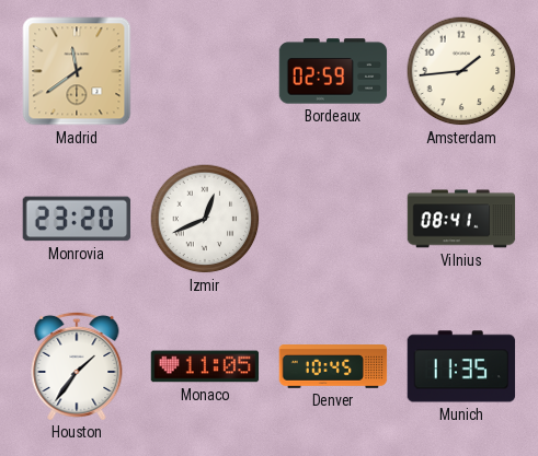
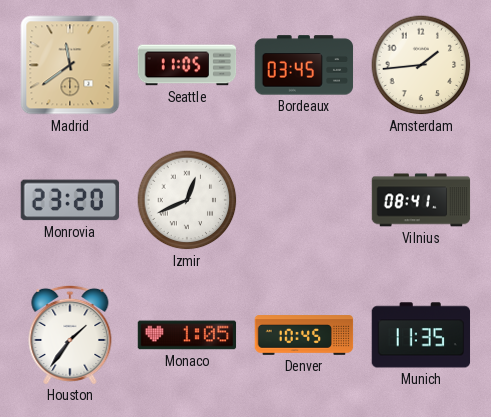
Seattle: none -> 11:05
Bordeaux: 02:59 -> 03:45
Monaco: 11:05 -> 1:05
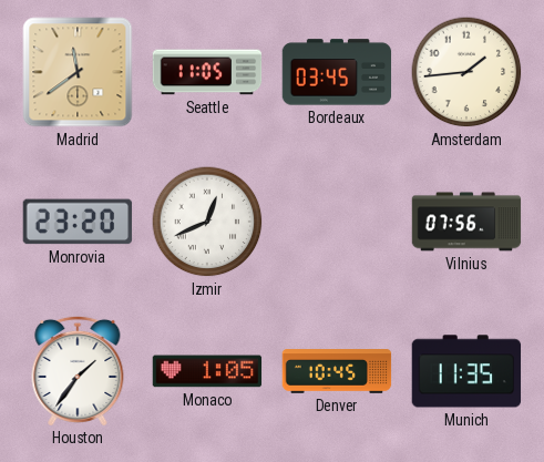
Vilnius: 08:41 -> 07:56
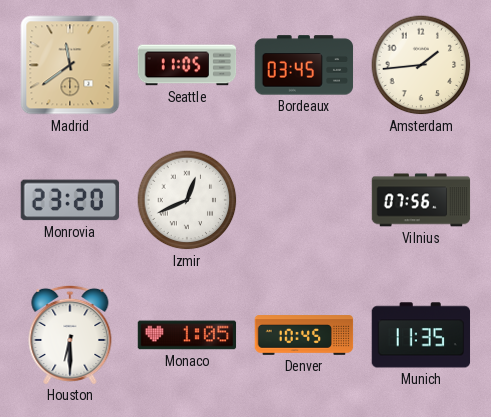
Houston: 1:36 -> 6:30
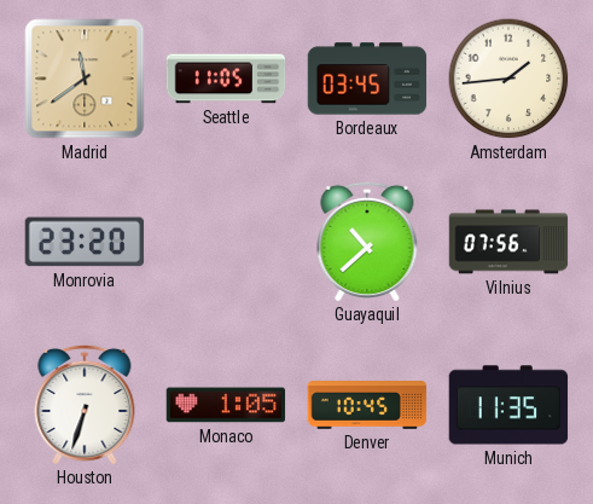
Izmir: 12:41 -> none
Guayaquil: none -> 10:38
Houston: 6:30 -> 6:33
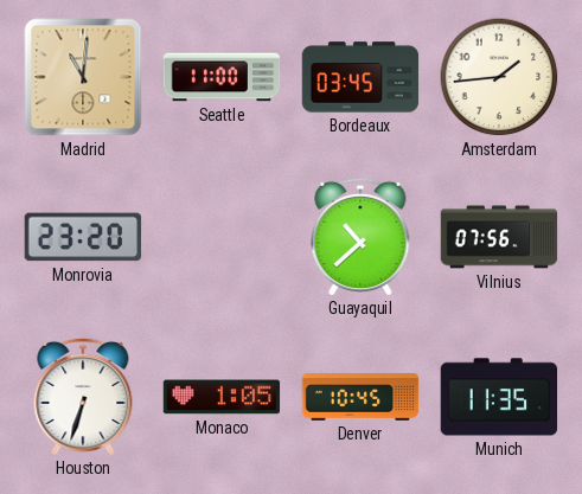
Madrid: 11:39 -> 11:01
Seattle: 11:05 -> 11:00
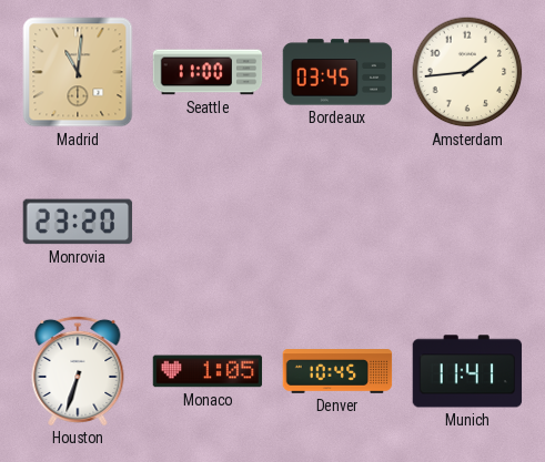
Guayaquil: 10:38 -> none
Vilnius: 07:56 -> none
Munich: 11:35 -> 11:41
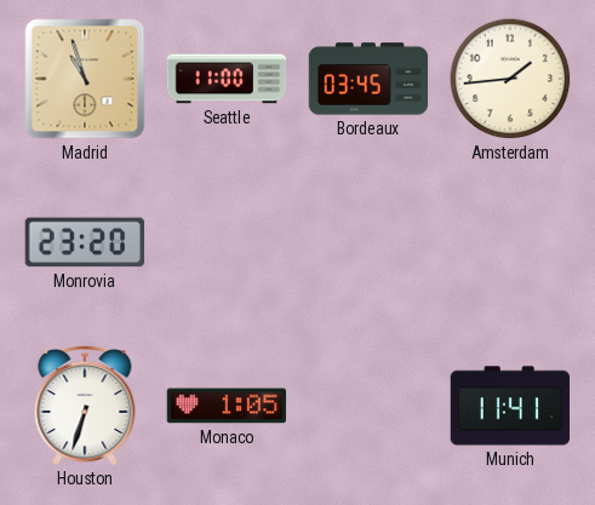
Madrid: 11:01 -> 10:57
Denver: 10:45 -> none
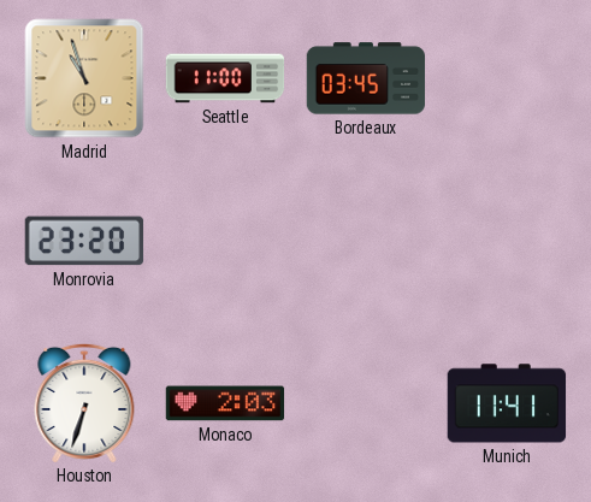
Amsterdam: 1:44 -> none
Monaco: 1:05 -> 2:03
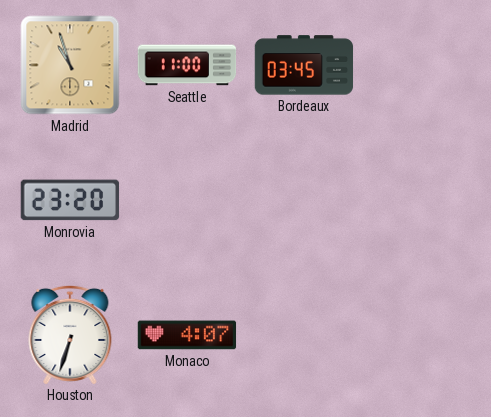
Monaco: 2:03 -> 4:07
Munich: 11:41 -> none
